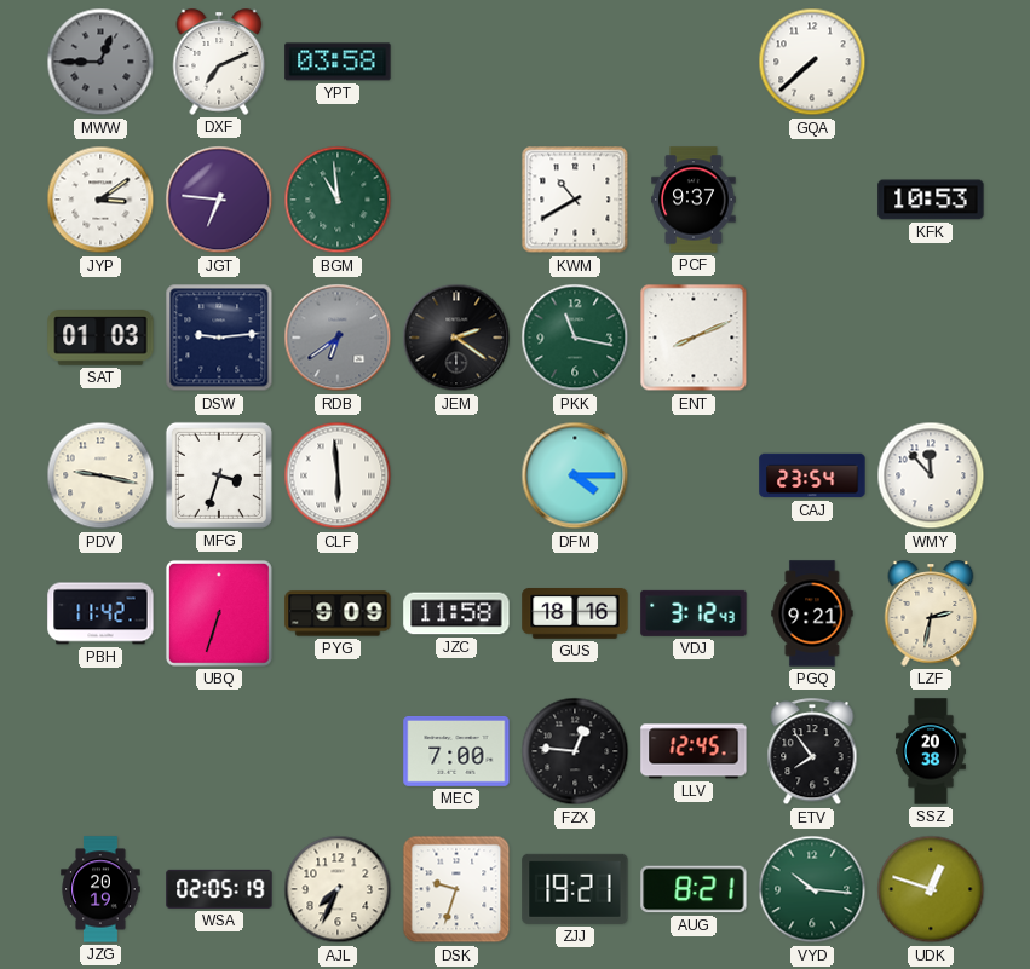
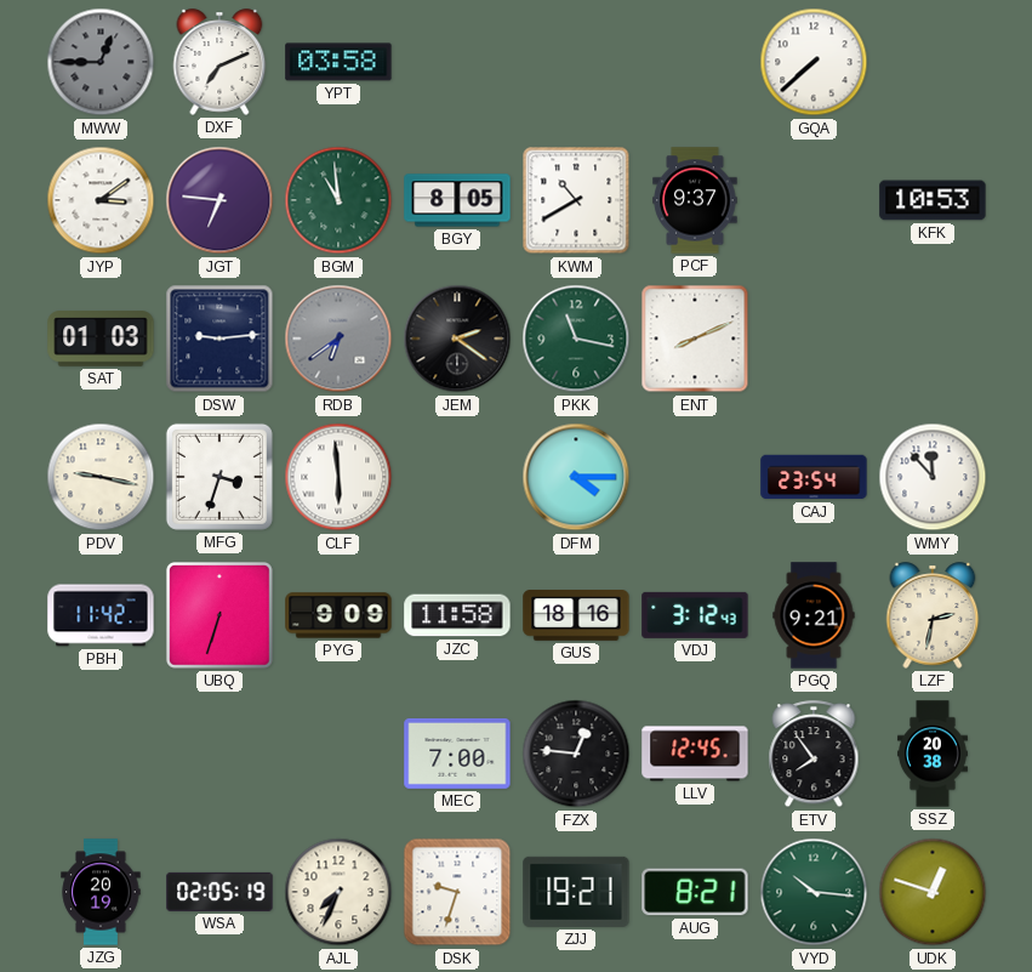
BGY: none -> 8:05
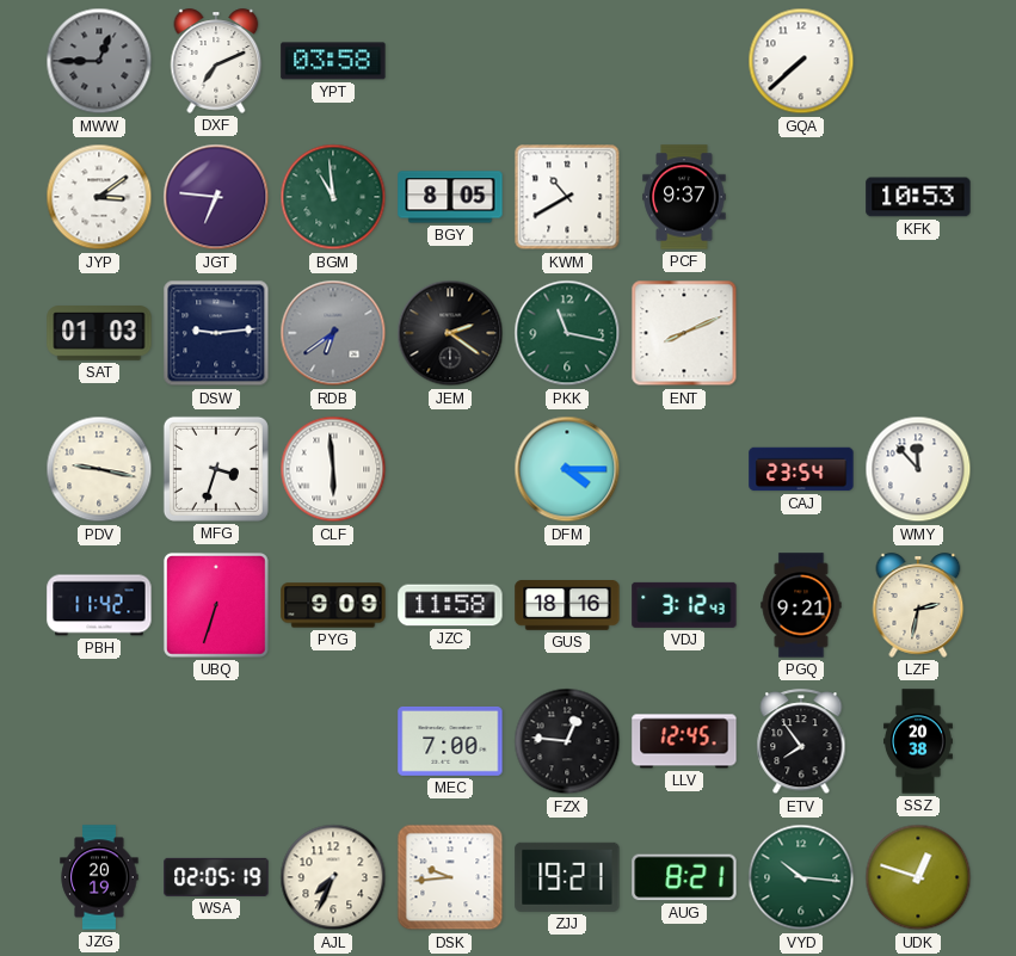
DSK: 9:33 -> 9:44
